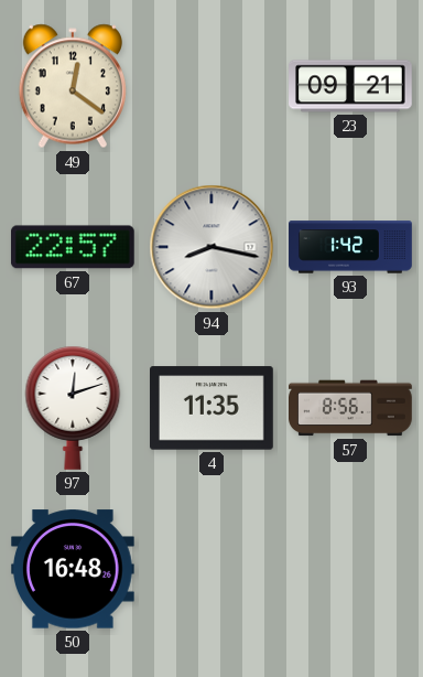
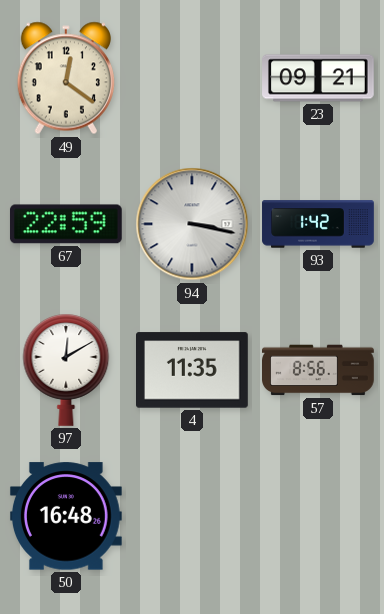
67: 22:57 -> 22:59
94: 8:17 -> 3:17
97: 12:12 -> 12:10
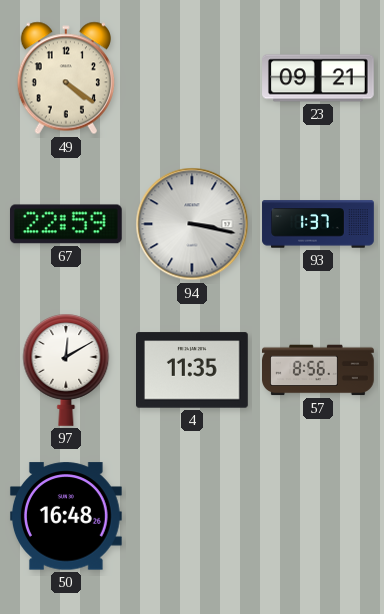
49: 12:21 -> 4:21
93: 1:42 -> 1:37
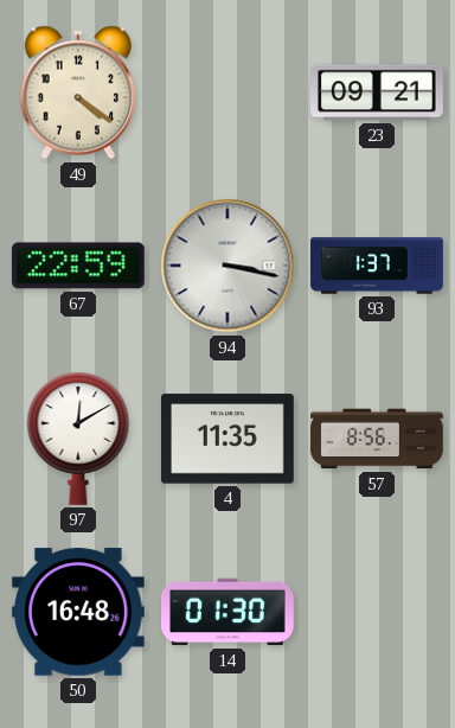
14: none -> 01:30
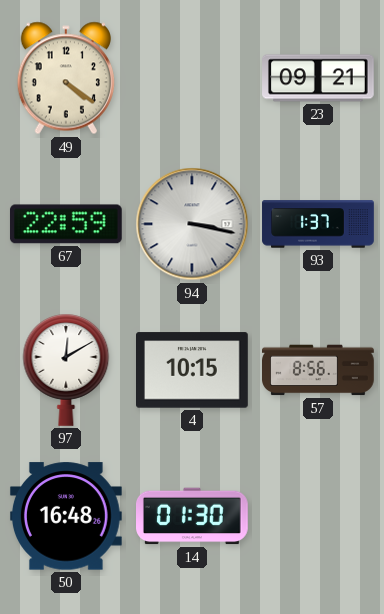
4: 11:35 -> 10:15
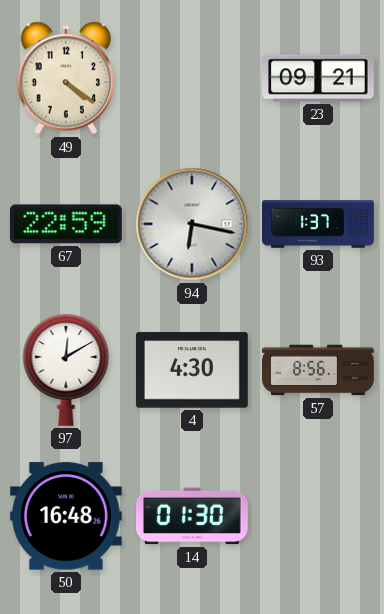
94: 3:17 -> 6:17
4: 10:15 -> 4:30
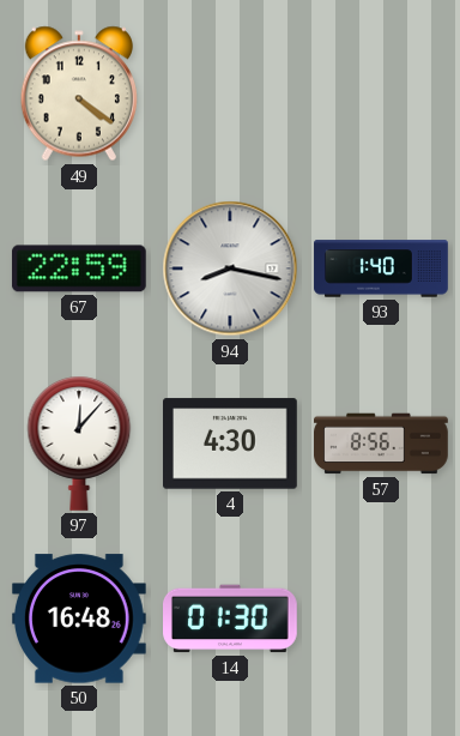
23: 09:21 -> none
94: 6:17 -> 8:17
93: 1:37 -> 1:40
97: 12:10 -> 12:07
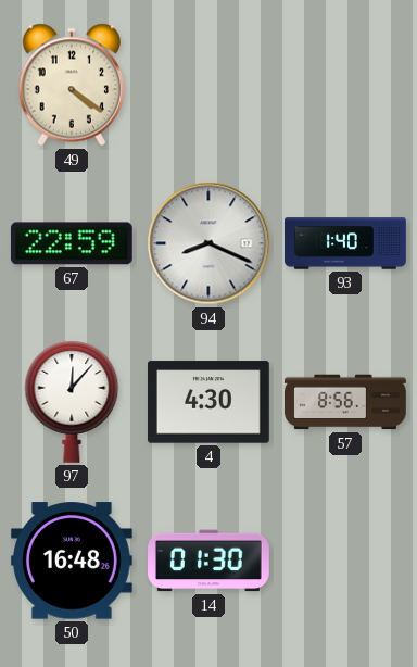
94: 8:17 -> 8:19
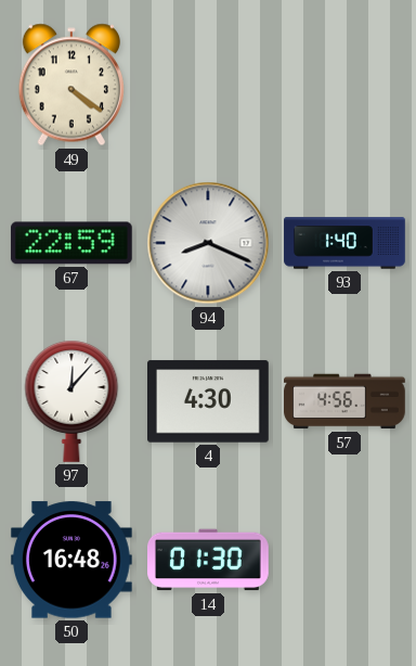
57: 8:56 -> 4:56
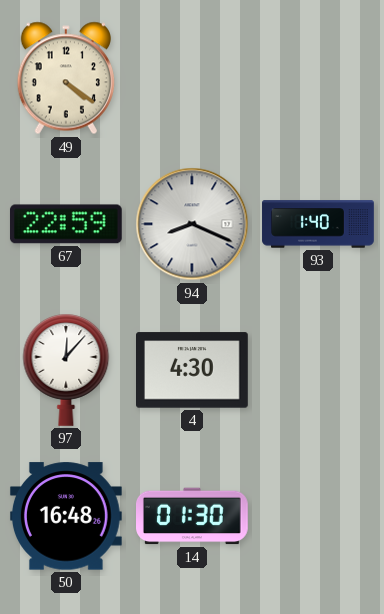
57: 4:56 -> none
